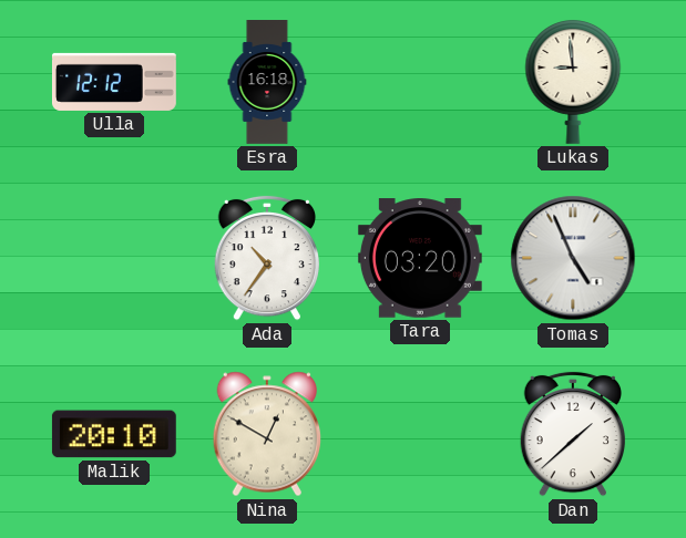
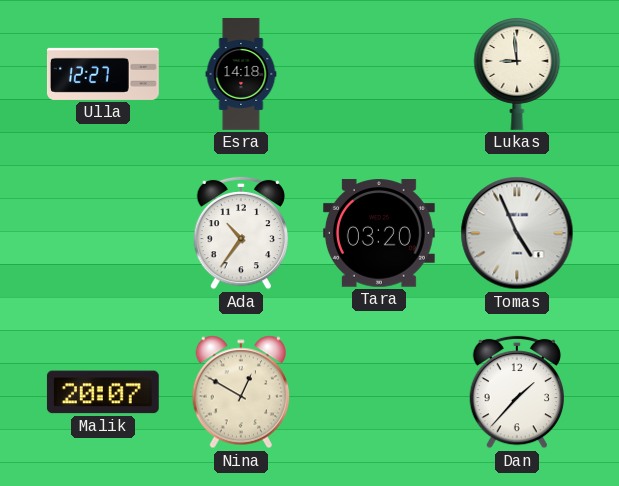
Ulla: 12:12 -> 12:27
Esra: 16:18 -> 14:18
Malik: 20:10 -> 20:07
Dan: 1:38 -> 1:37
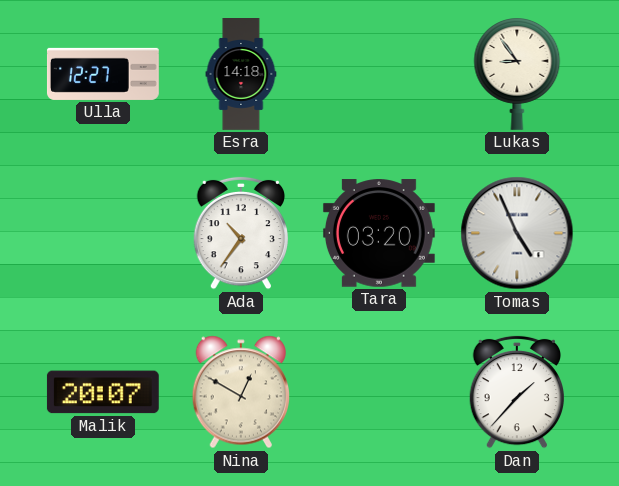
Lukas: 8:59 -> 8:54
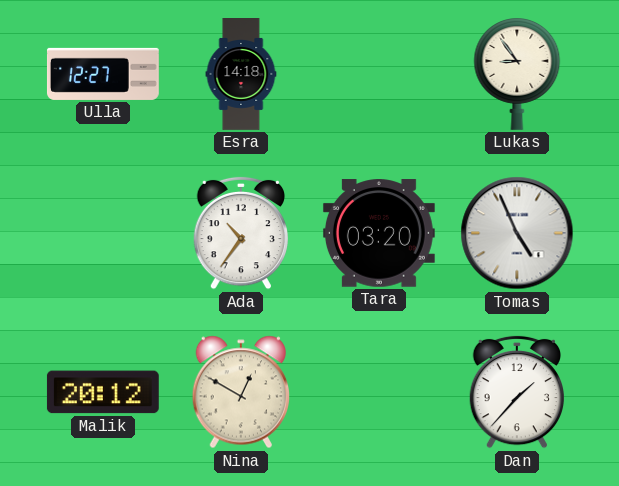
Malik: 20:07 -> 20:12
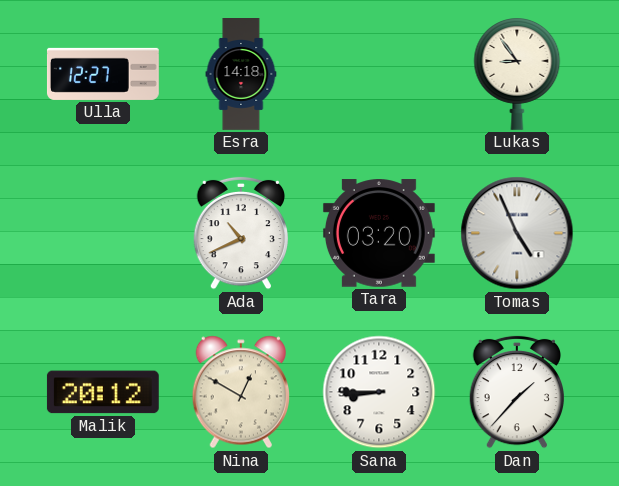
Ada: 10:36 -> 10:41
Sana: none -> 8:45
